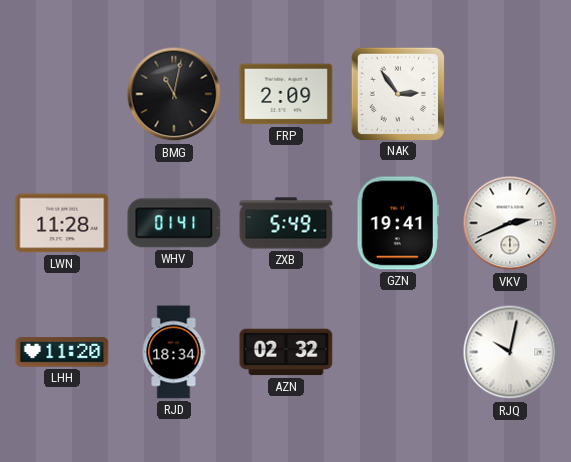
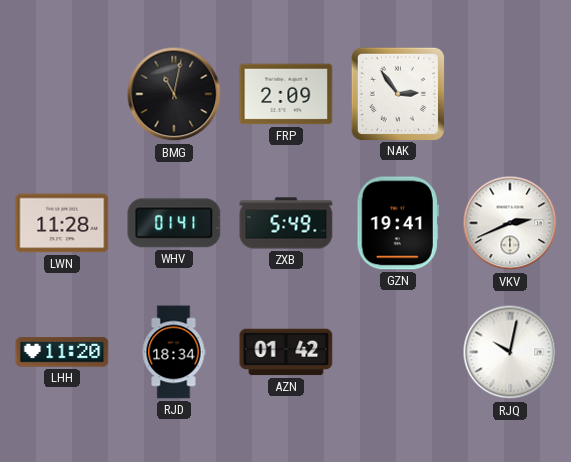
AZN: 02:32 -> 01:42
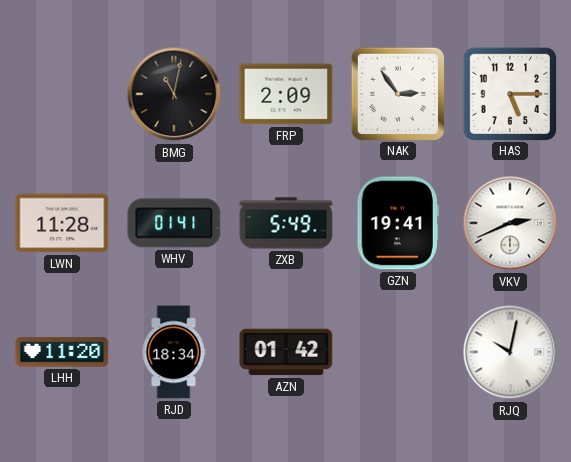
HAS: none -> 5:15
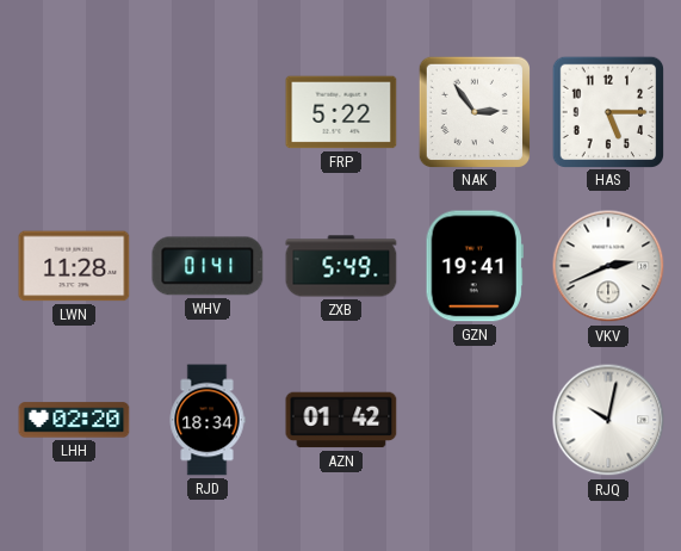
BMG: 11:02 -> none
FRP: 2:09 -> 5:22
LHH: 11:20 -> 02:20
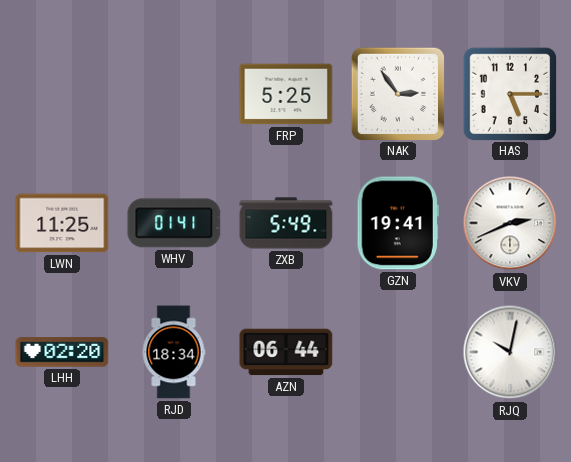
FRP: 5:22 -> 5:25
LWN: 11:28 -> 11:25
AZN: 01:42 -> 06:44
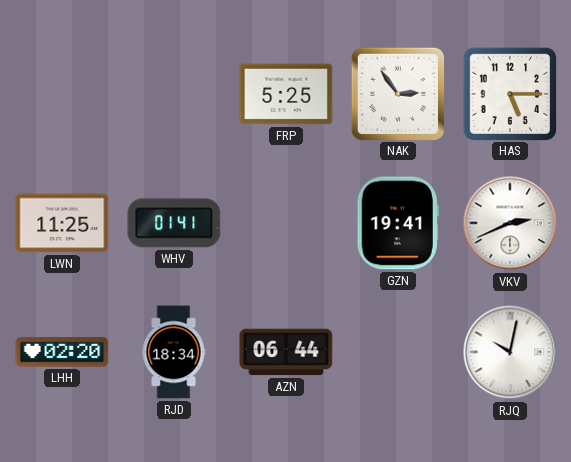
ZXB: 5:49 -> none
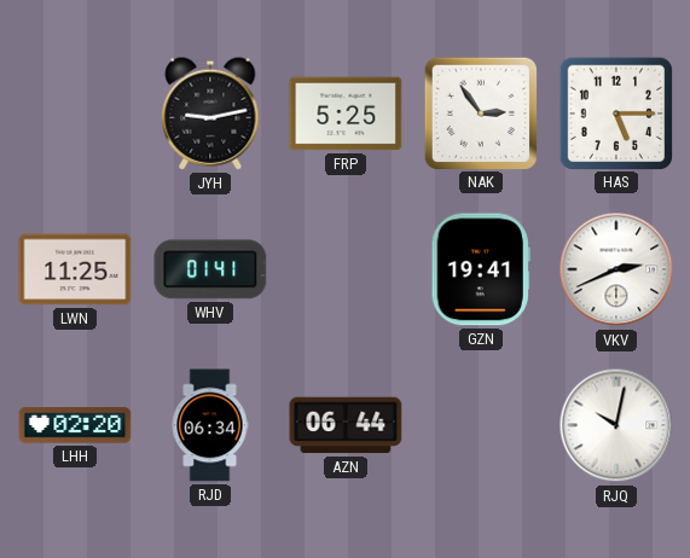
JYH: none -> 9:13
RJD: 18:34 -> 06:34
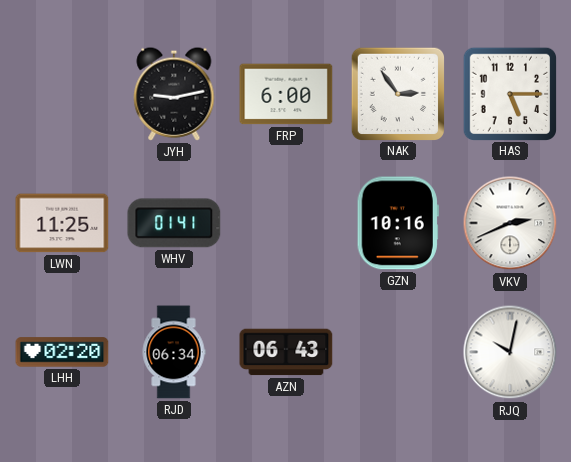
FRP: 5:25 -> 6:00
GZN: 19:41 -> 10:16
AZN: 06:44 -> 06:43
